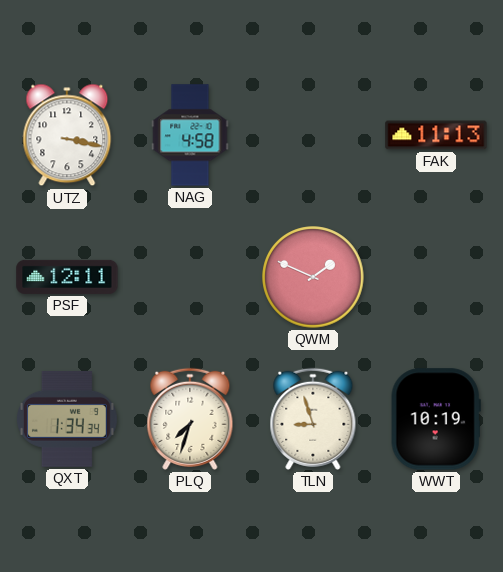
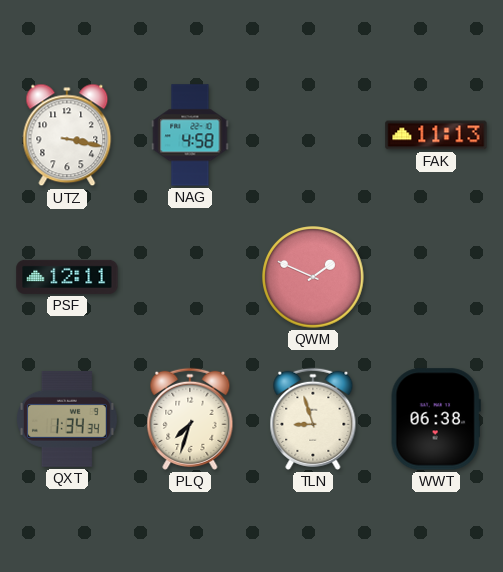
WWT: 10:19 -> 06:38
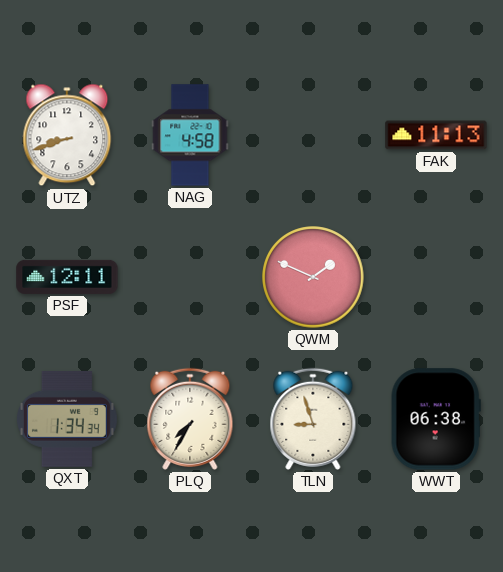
UTZ: 3:17 -> 8:42
PLQ: 7:33 -> 7:35
